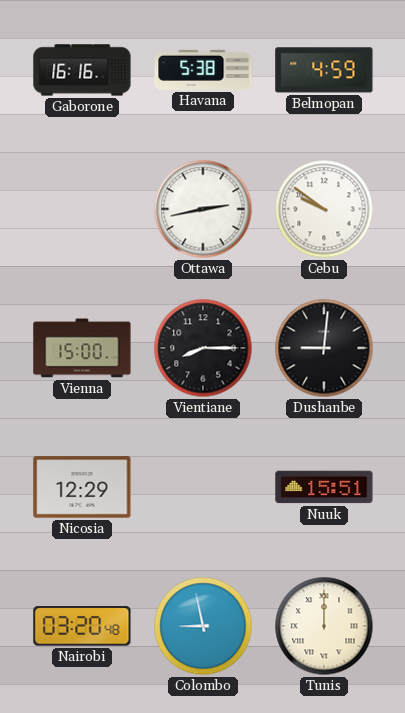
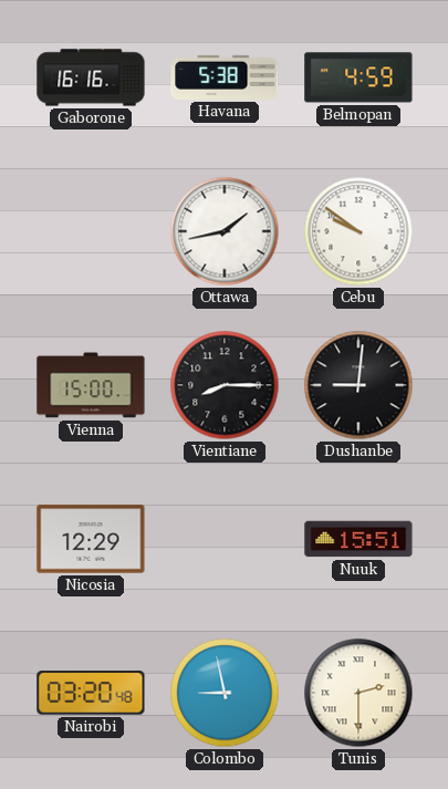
Ottawa: 2:43 -> 1:43
Tunis: 12:00 -> 2:30
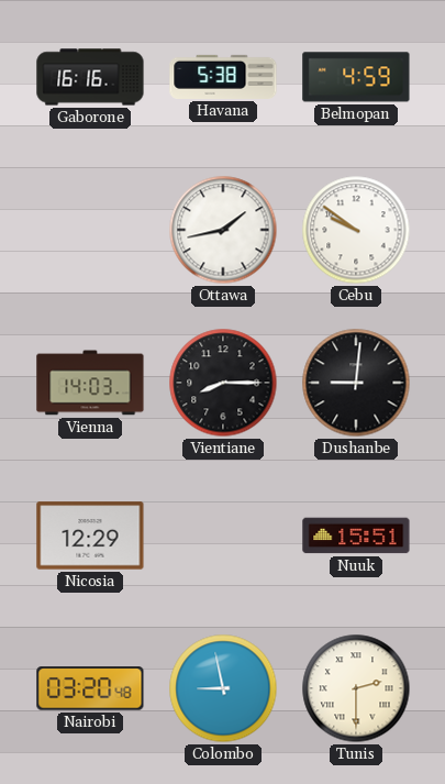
Vienna: 15:00 -> 14:03
